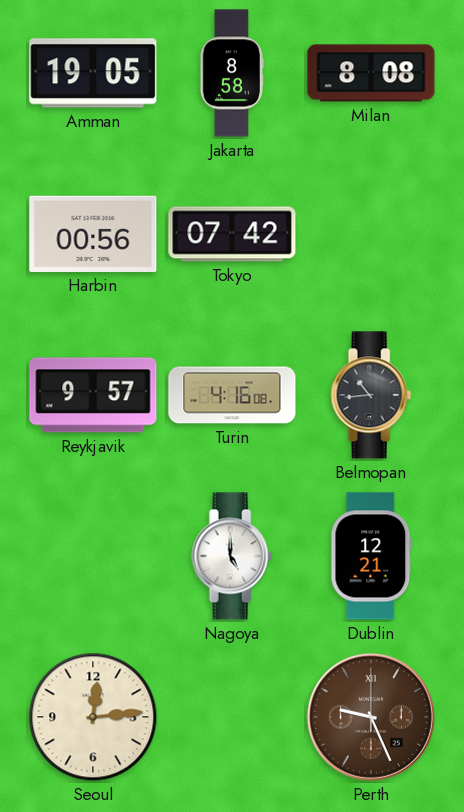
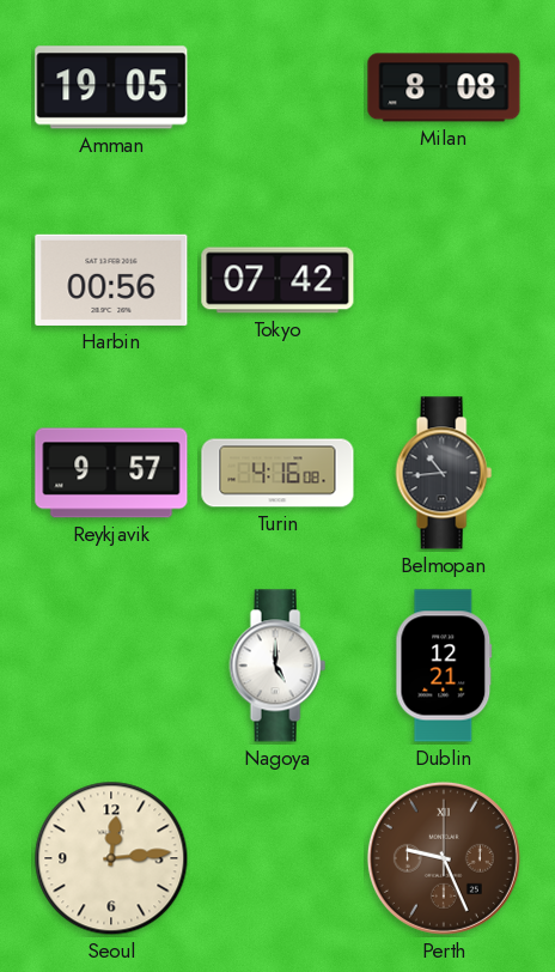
Jakarta: 8:58 -> none
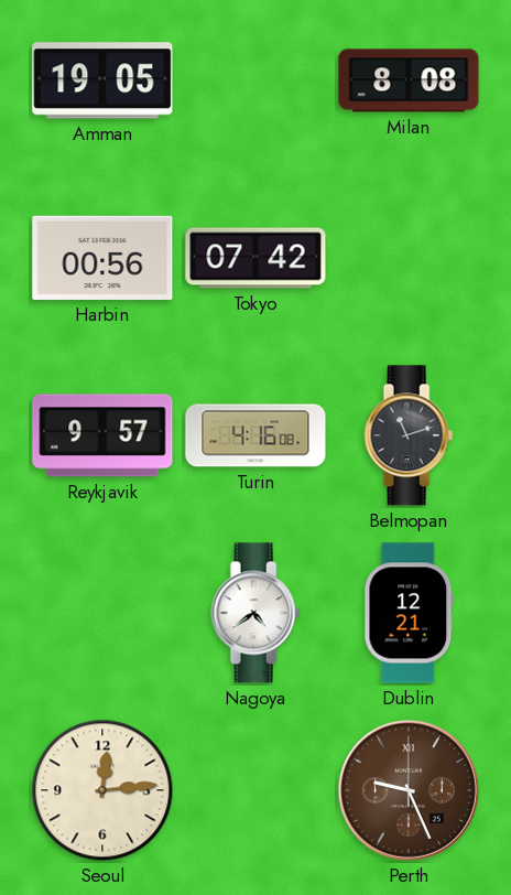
Belmopan: 10:44 -> 11:12
Nagoya: 5:00 -> 4:39
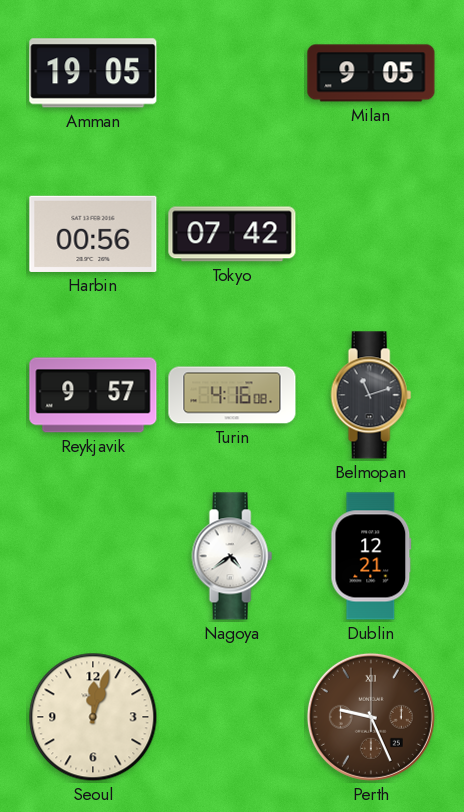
Milan: 8:08 -> 9:05
Seoul: 12:14 -> 12:03
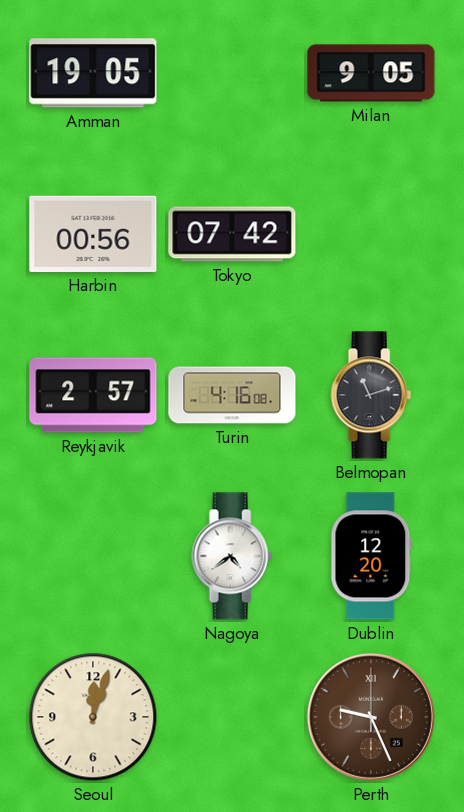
Reykjavik: 9:57 -> 2:57
Dublin: 12:21 -> 12:20
